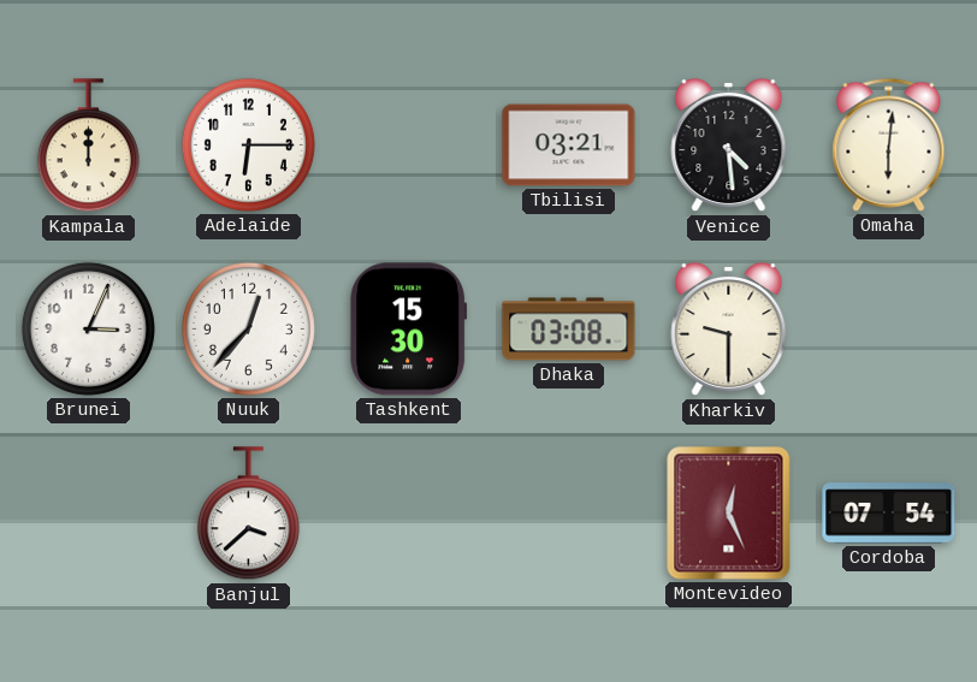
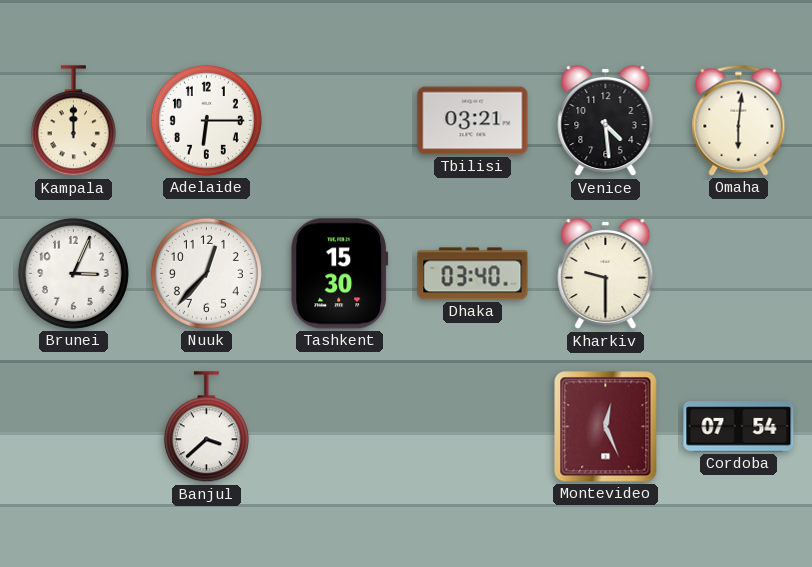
Dhaka: 03:08 -> 03:40
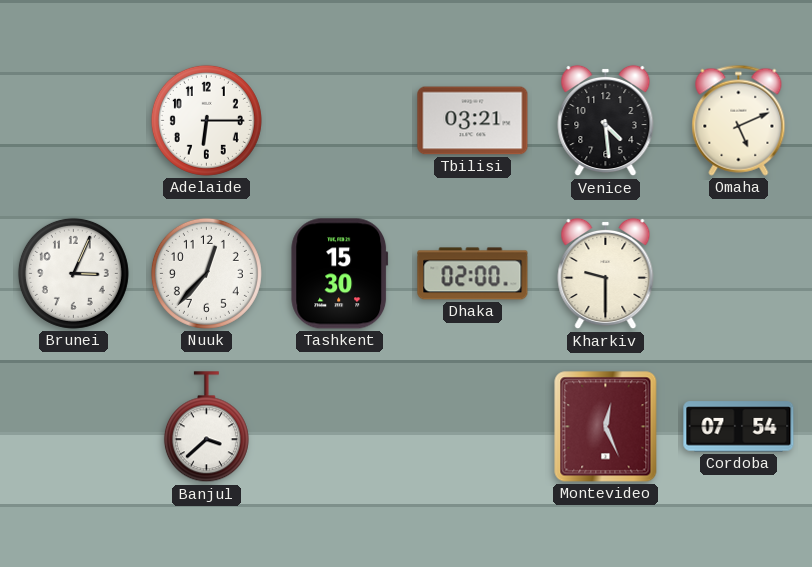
Kampala: 12:00 -> none
Omaha: 6:01 -> 5:11
Dhaka: 03:40 -> 02:00
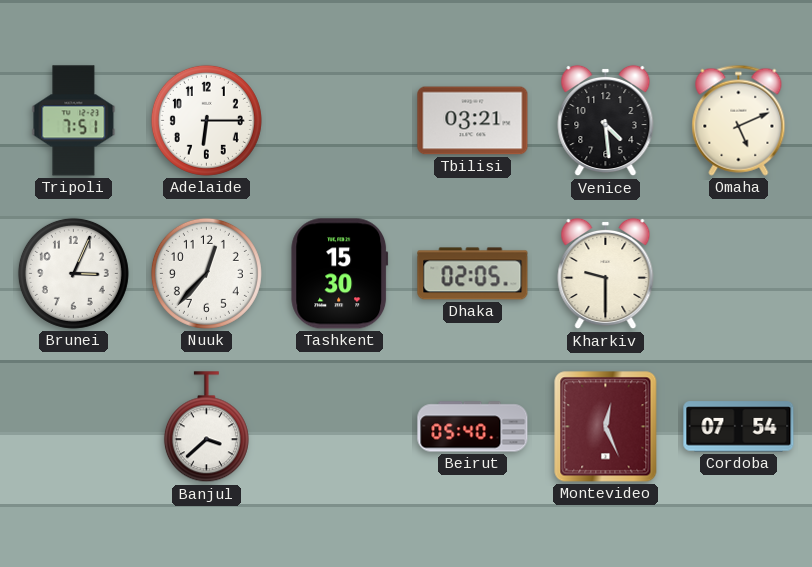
Tripoli: none -> 7:51
Dhaka: 02:00 -> 02:05
Beirut: none -> 05:40
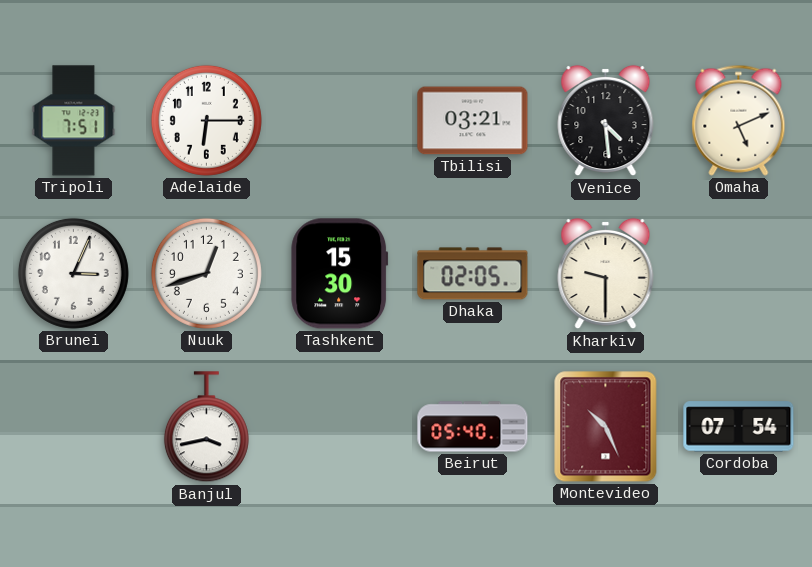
Nuuk: 12:37 -> 12:42
Banjul: 3:38 -> 3:43
Montevideo: 12:26 -> 10:26
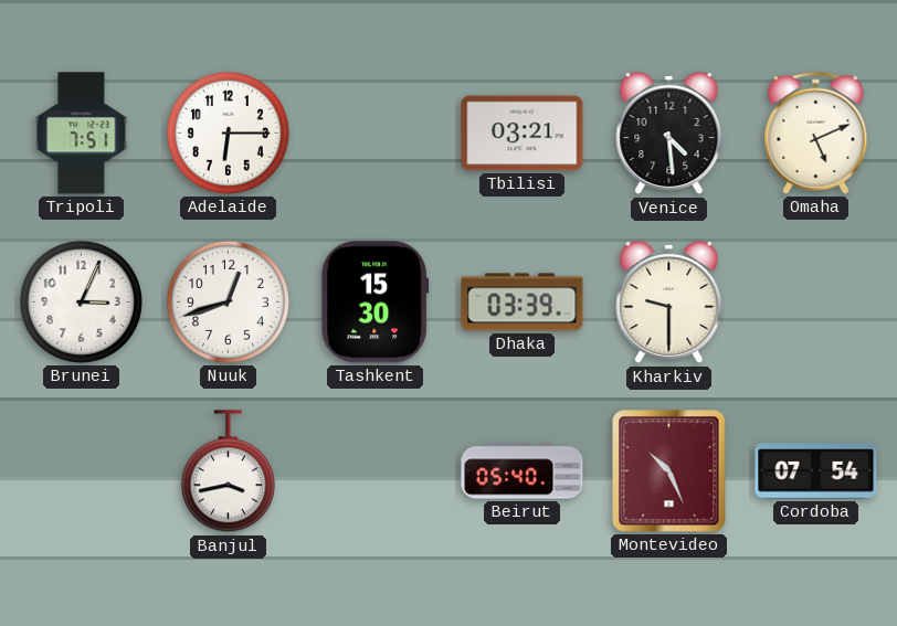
Dhaka: 02:05 -> 03:39
